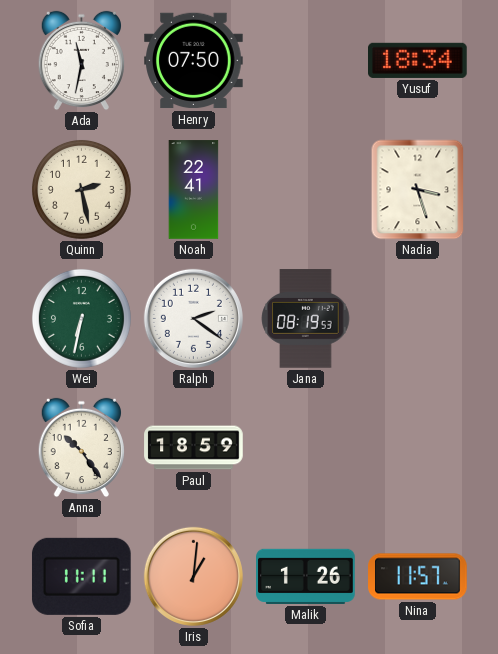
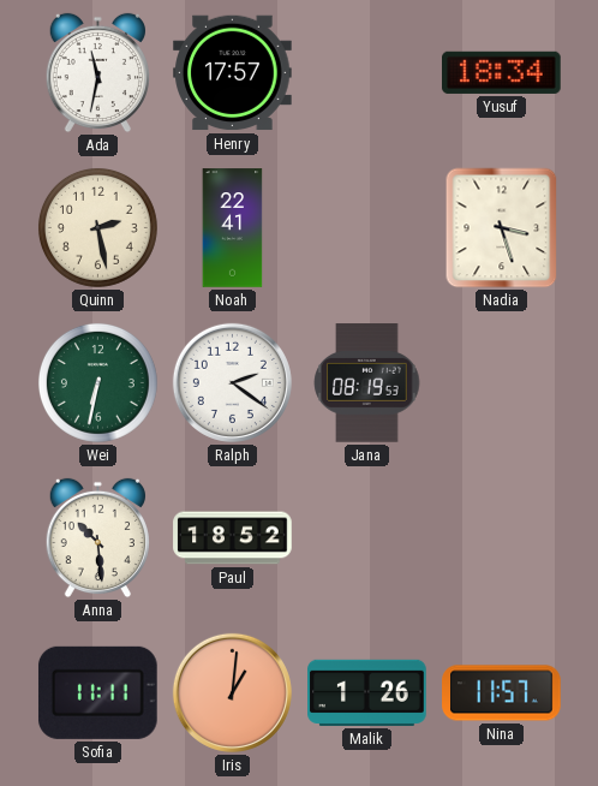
Henry: 07:50 -> 17:57
Anna: 10:24 -> 10:29
Paul: 18:59 -> 18:52
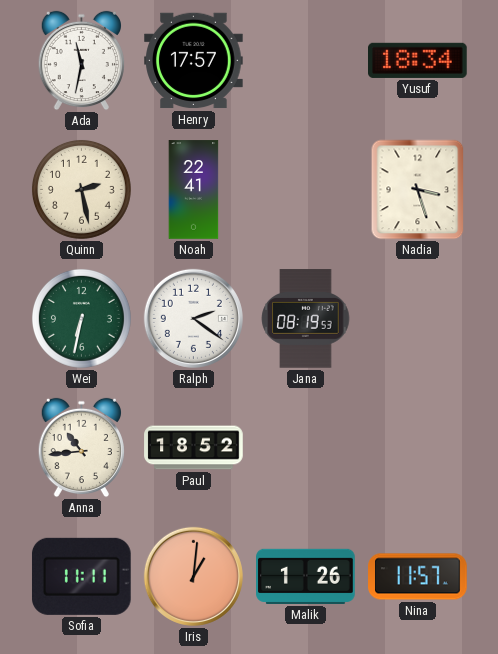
Anna: 10:29 -> 10:44
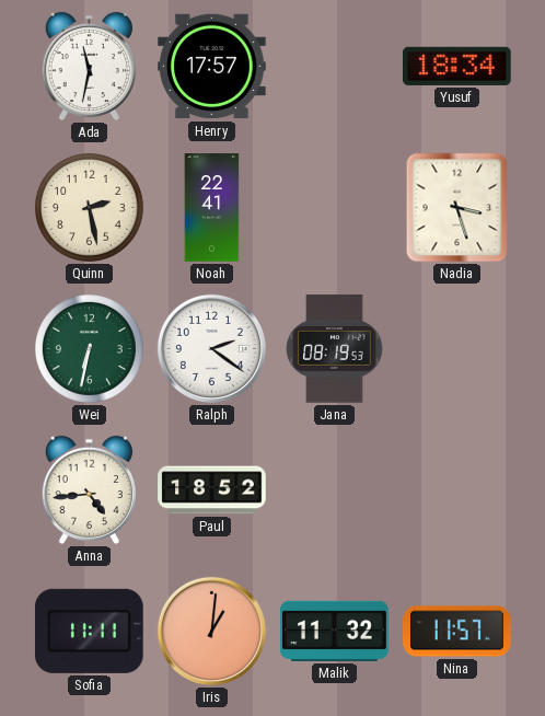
Anna: 10:44 -> 4:44
Malik: 1:26 -> 11:32
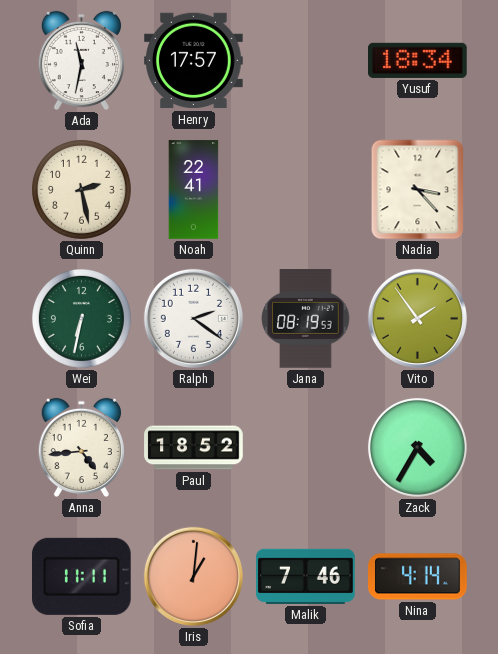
Nadia: 3:27 -> 3:23
Vito: none -> 1:54
Zack: none -> 4:35
Malik: 11:32 -> 7:46
Nina: 11:57 -> 4:14
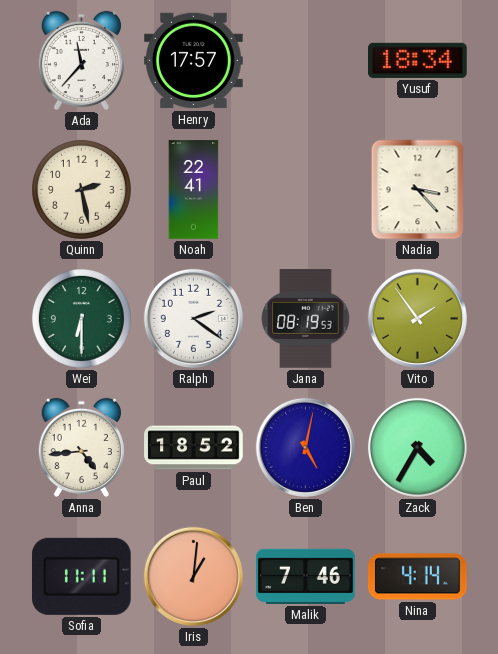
Ada: 11:32 -> 11:37
Wei: 6:32 -> 6:30
Ben: none -> 5:02
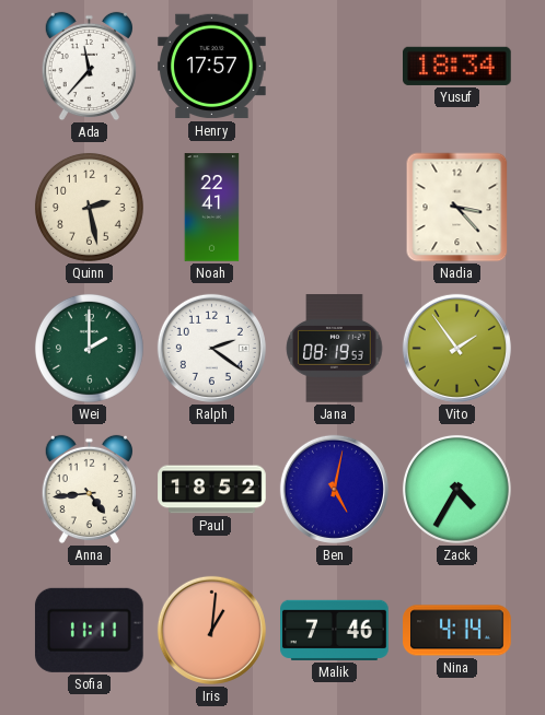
Wei: 6:30 -> 2:00
